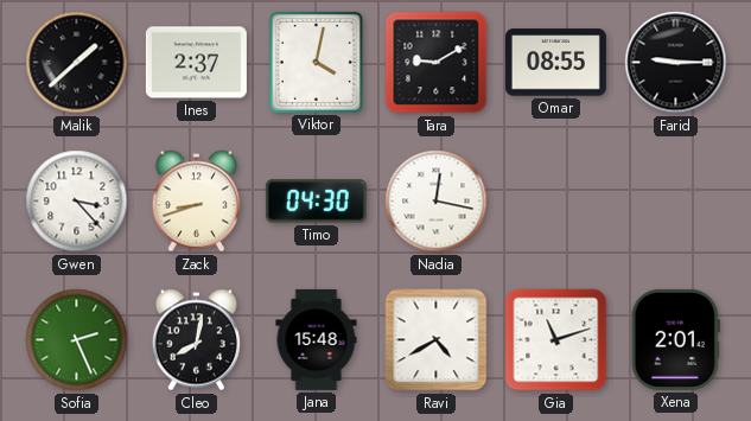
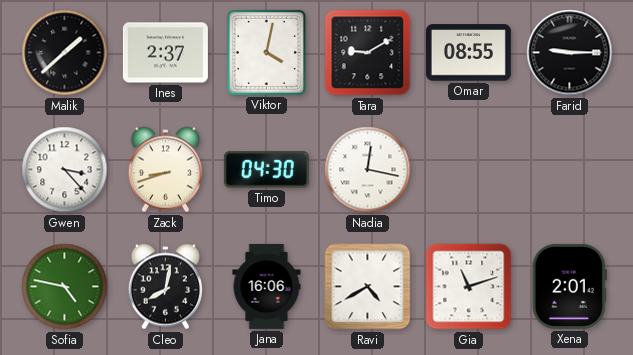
Sofia: 2:26 -> 4:47
Jana: 15:48 -> 16:06
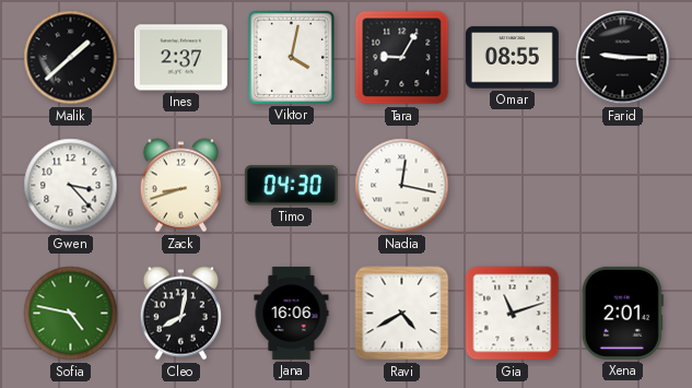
Tara: 9:10 -> 9:05
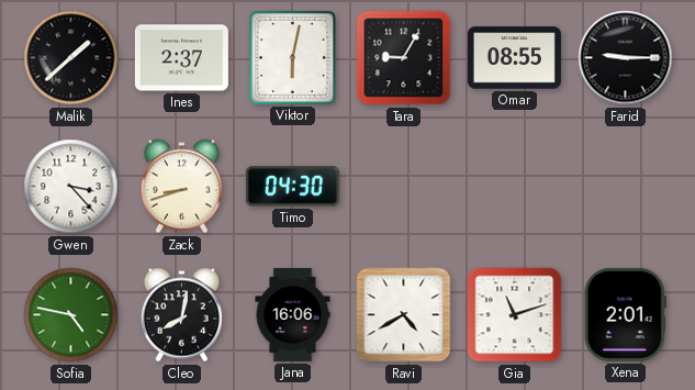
Viktor: 4:02 -> 6:02
Nadia: 12:17 -> none
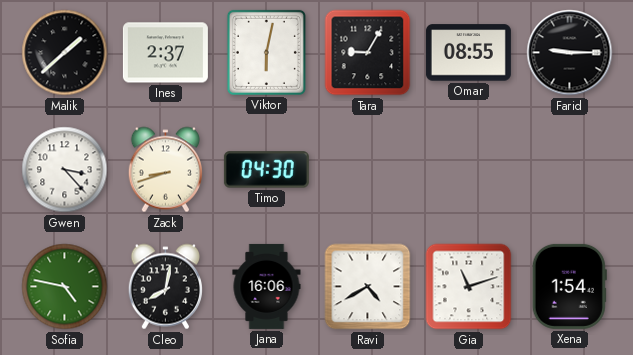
Xena: 2:01 -> 1:54
